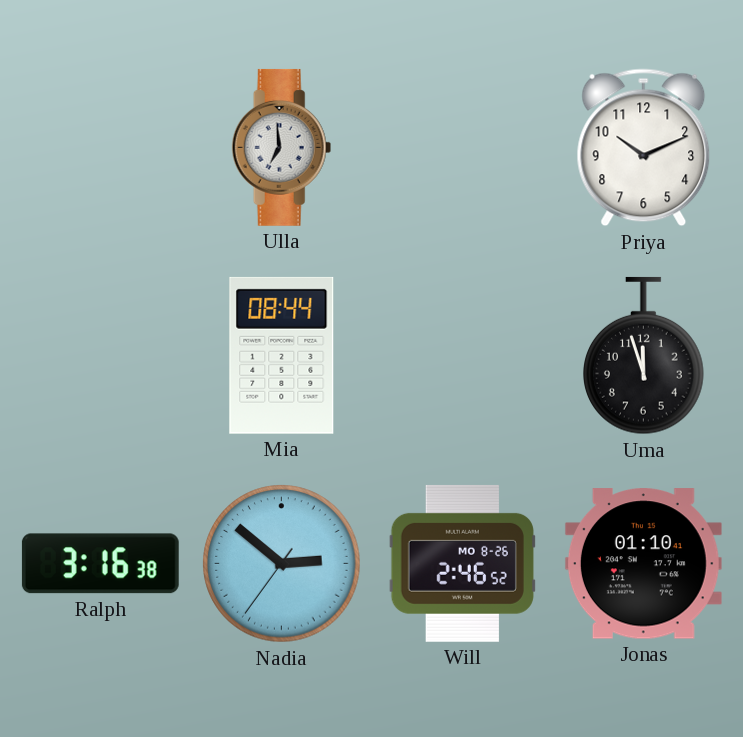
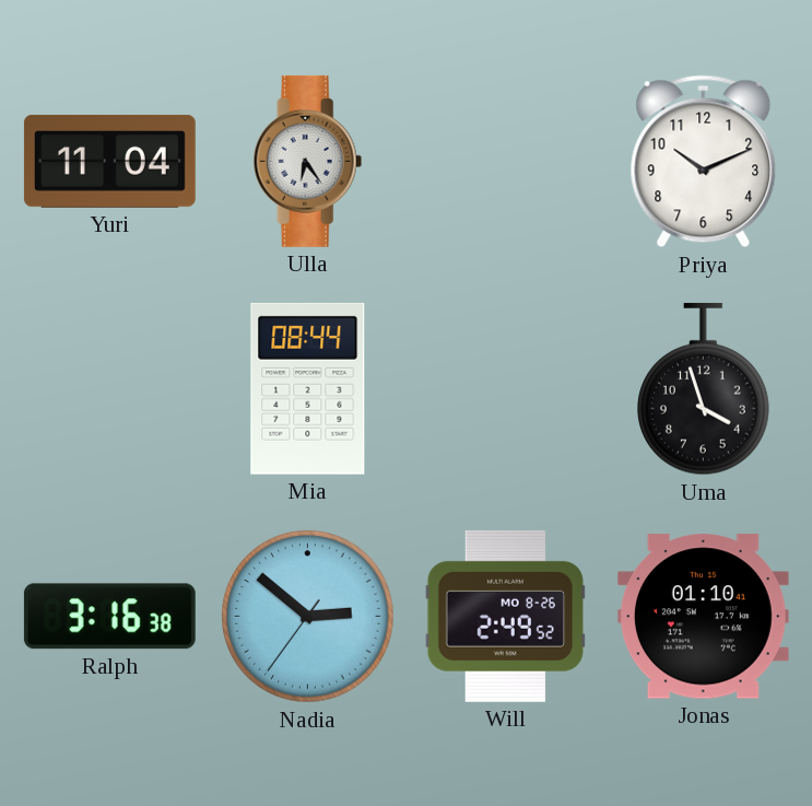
Yuri: none -> 11:04
Ulla: 6:59 -> 6:24
Uma: 11:57 -> 3:57
Will: 2:46 -> 2:49
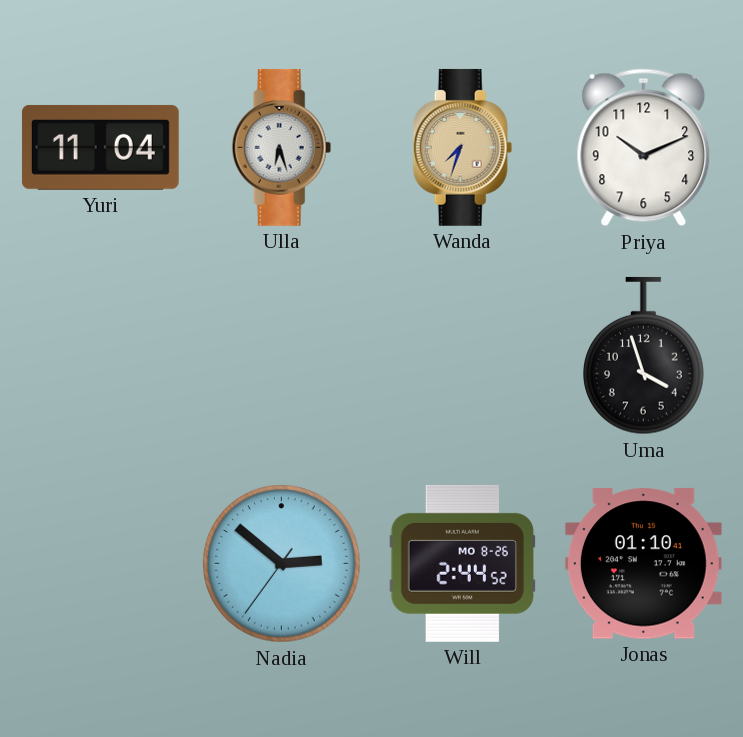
Ulla: 6:24 -> 6:27
Wanda: none -> 7:33
Mia: 08:44 -> none
Ralph: 3:16 -> none
Will: 2:49 -> 2:44
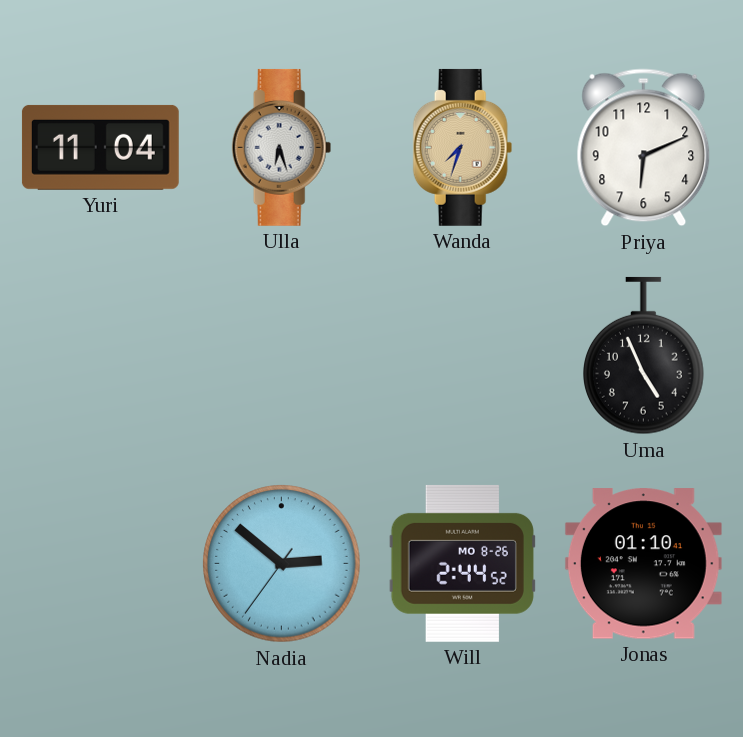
Priya: 10:11 -> 6:11
Uma: 3:57 -> 4:56
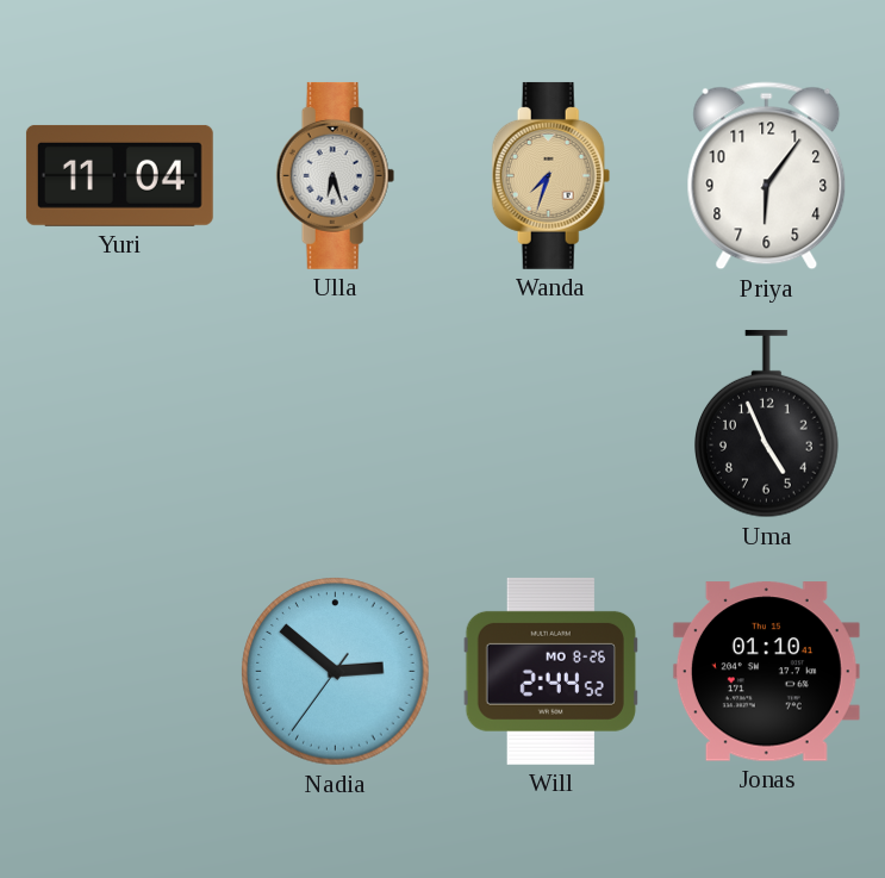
Priya: 6:11 -> 6:06
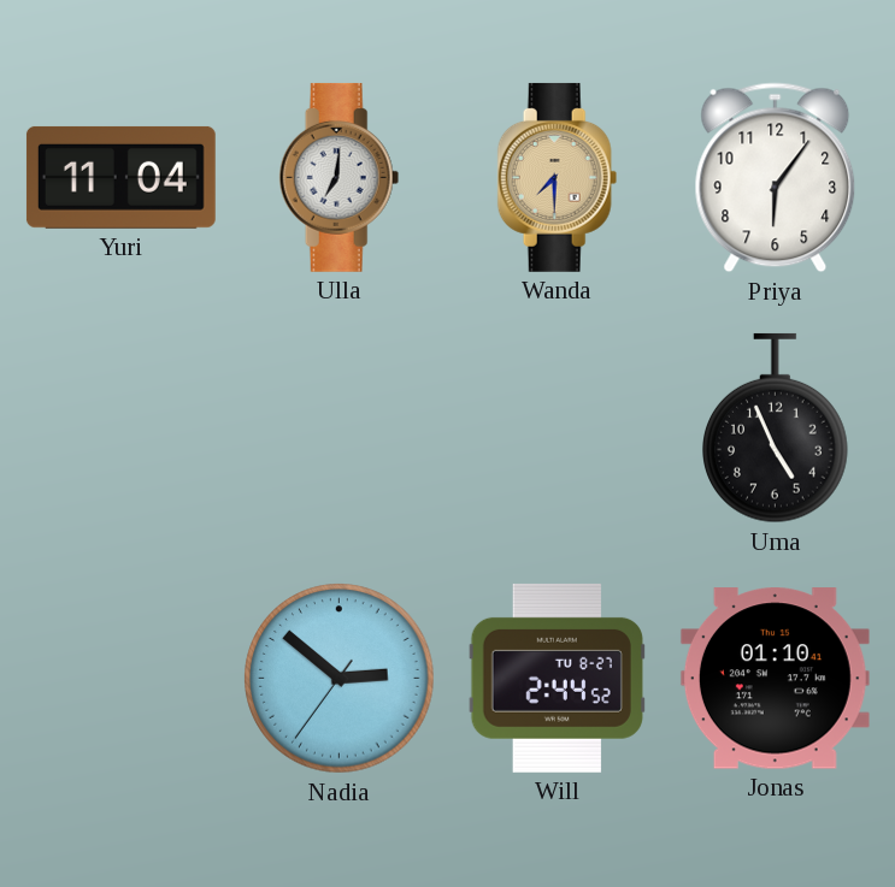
Ulla: 6:27 -> 7:01
Wanda: 7:33 -> 7:30
Will date: MO 8-26 -> TU 8-27
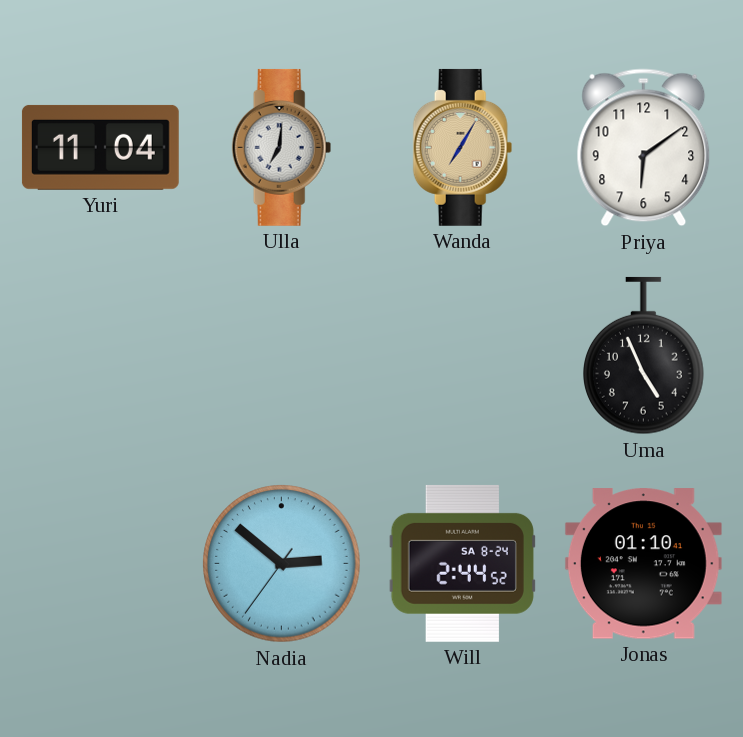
Wanda: 7:30 -> 7:05
Priya: 6:06 -> 6:09
Will date: TU 8-27 -> SA 8-24
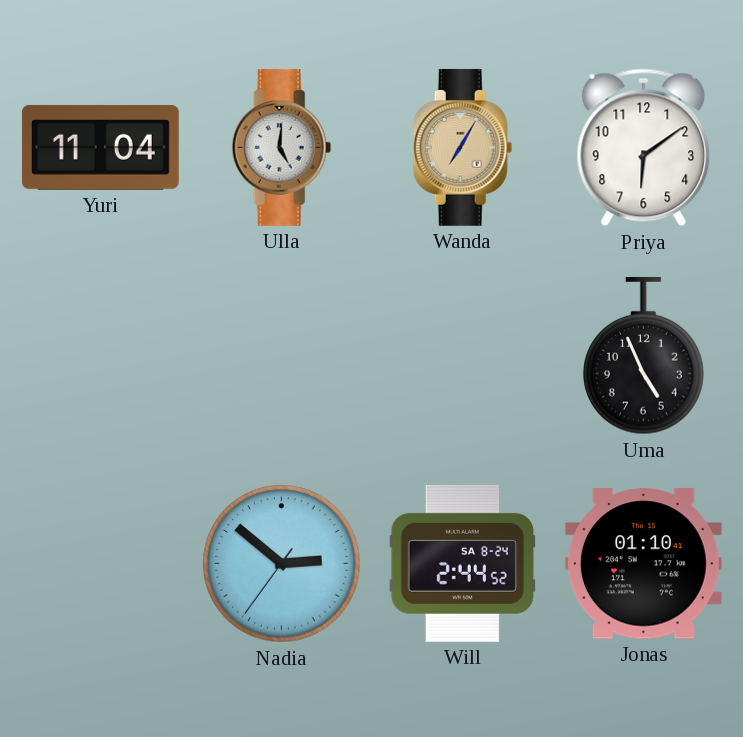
Ulla: 7:01 -> 5:01
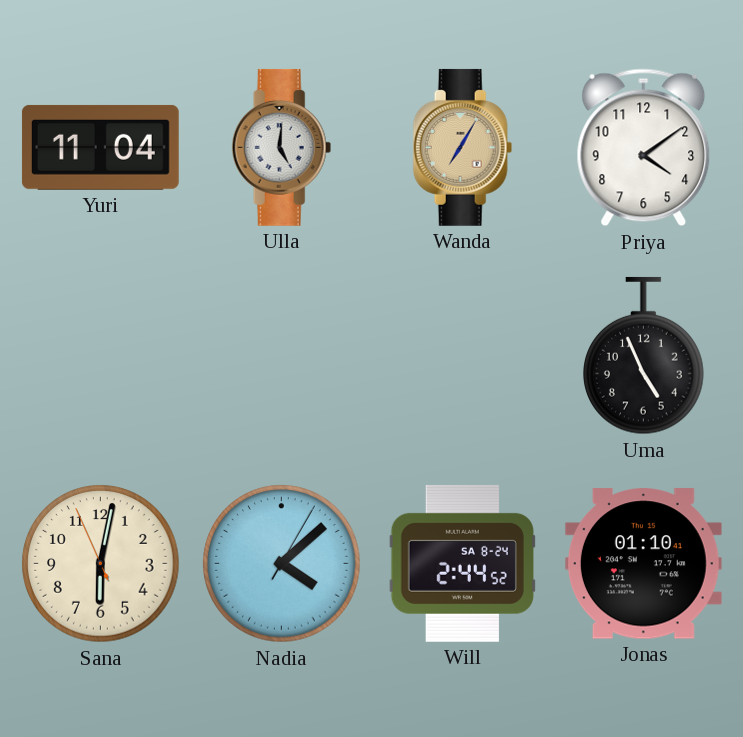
Priya: 6:09 -> 4:09
Sana: none -> 6:01
Nadia: 2:51 -> 4:08
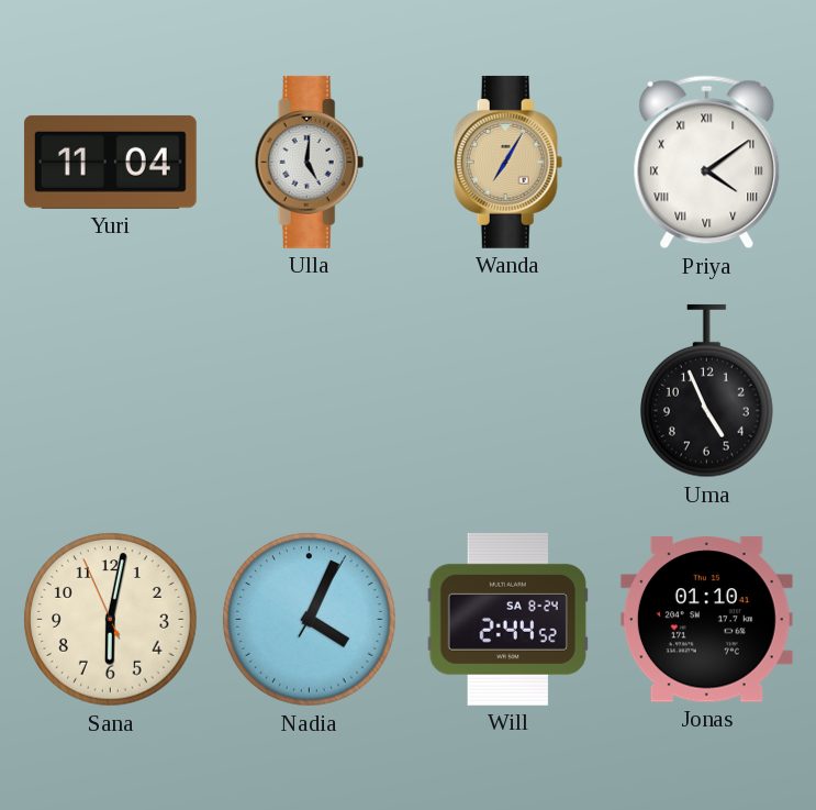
Priya numerals: Arabic -> Roman
Nadia: 4:08 -> 4:04
